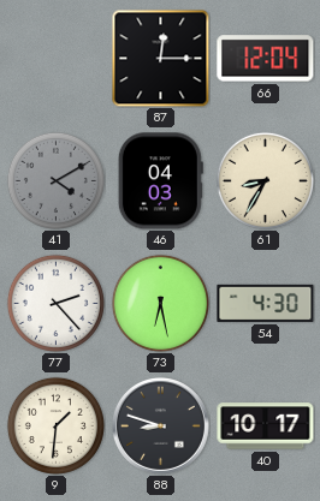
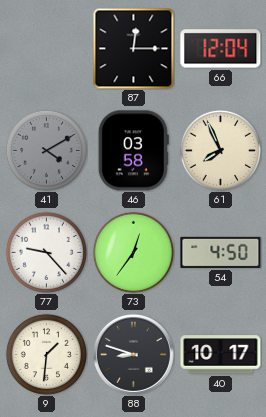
46: 04:03 -> 03:58
61: 8:35 -> 7:56
77: 2:23 -> 9:23
73: 6:28 -> 12:36
54: 4:30 -> 4:50
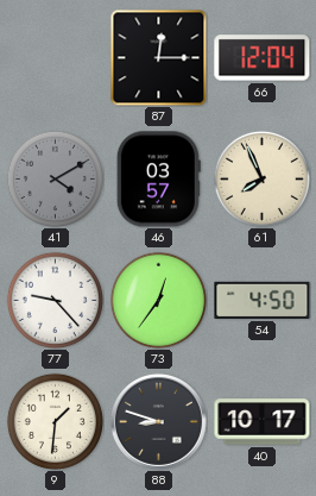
46: 03:58 -> 03:57
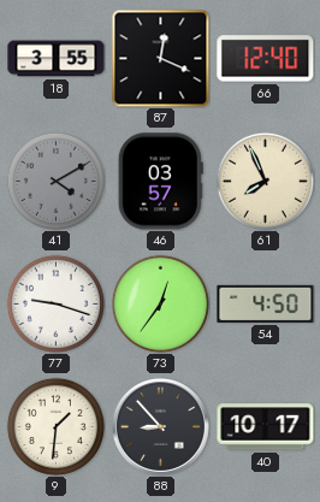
18: none -> 3:55
87: 12:15 -> 12:19
66: 12:04 -> 12:40
77: 9:23 -> 9:18
88: 8:48 -> 8:53
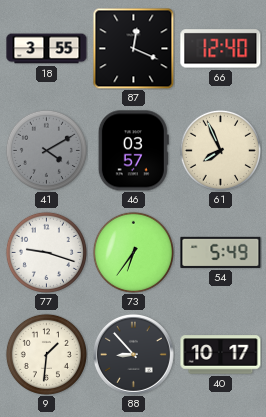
73: 12:36 -> 6:36
54: 4:50 -> 5:49
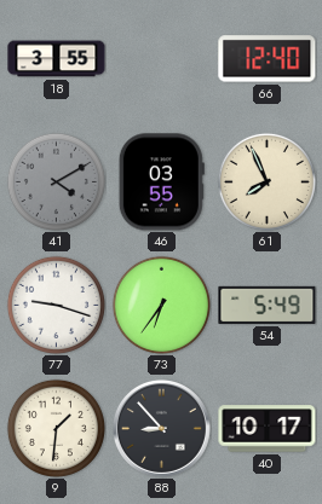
87: 12:19 -> none
46: 03:57 -> 03:55
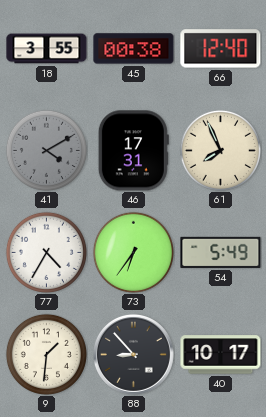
45: none -> 00:38
46: 03:55 -> 17:31
77: 9:18 -> 4:35
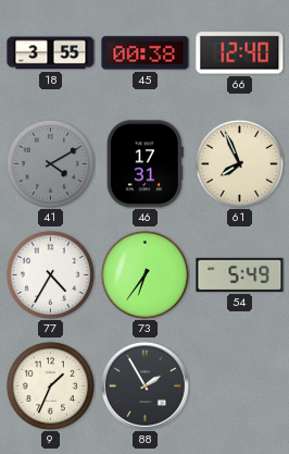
9: 1:31 -> 1:34
88: 8:53 -> 1:55
40: 10:17 -> none
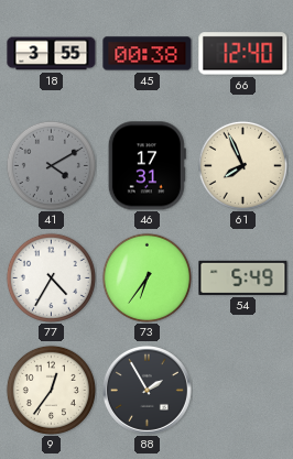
9: 1:34 -> 12:36
